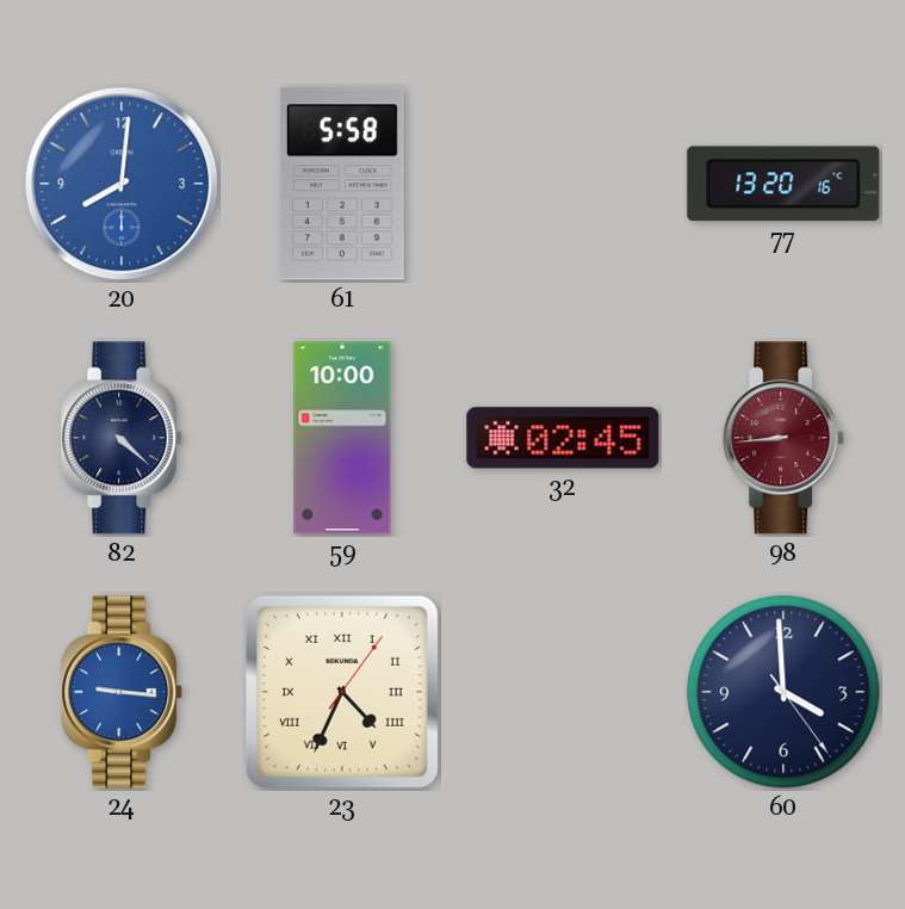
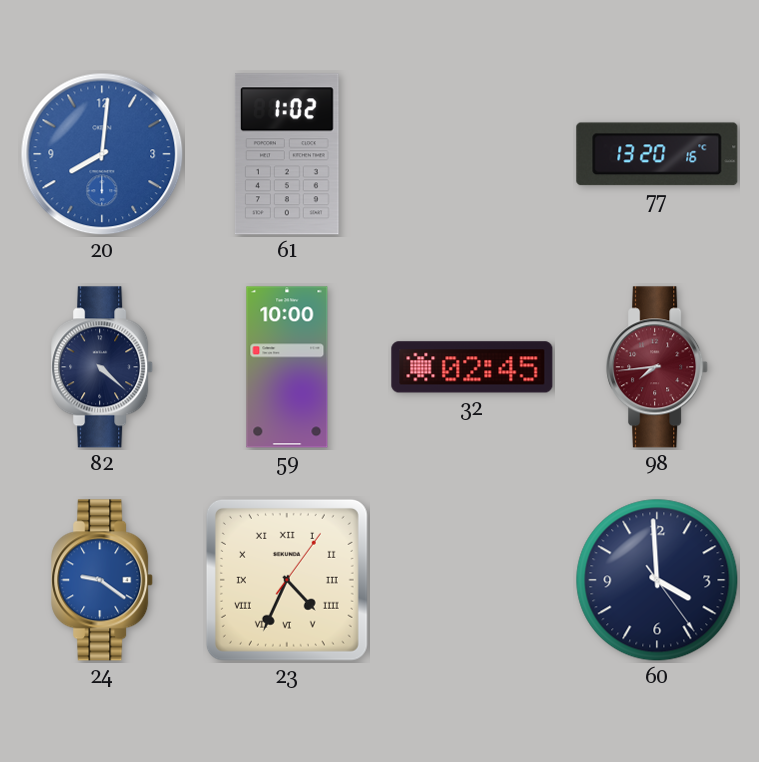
61: 5:58 -> 1:02
98: 8:44 -> 7:44
24: 9:16 -> 9:21
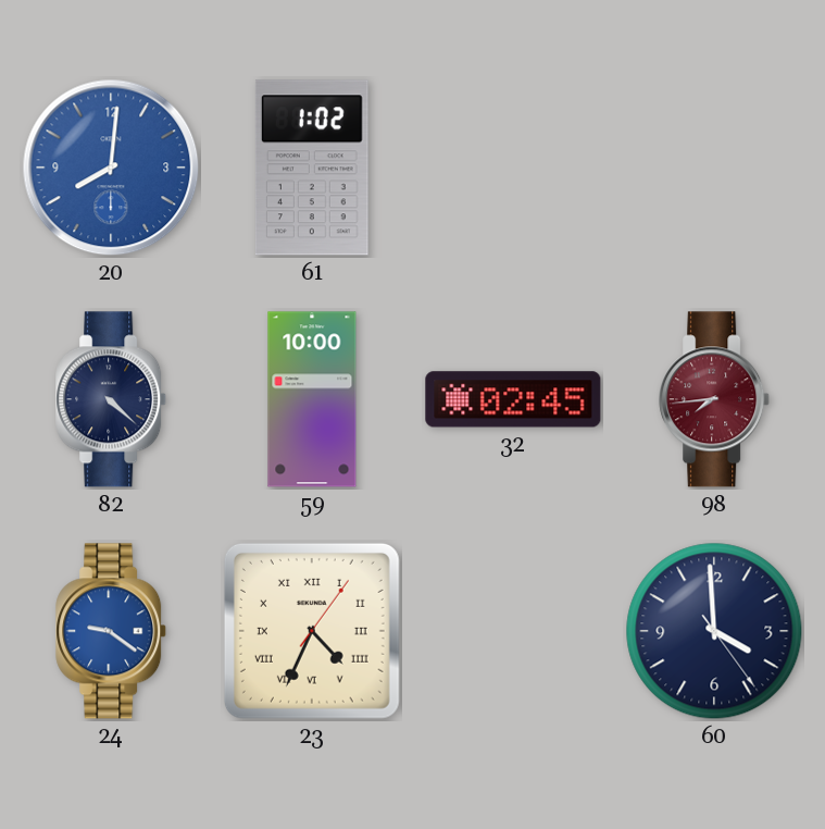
77: 13:20 -> none
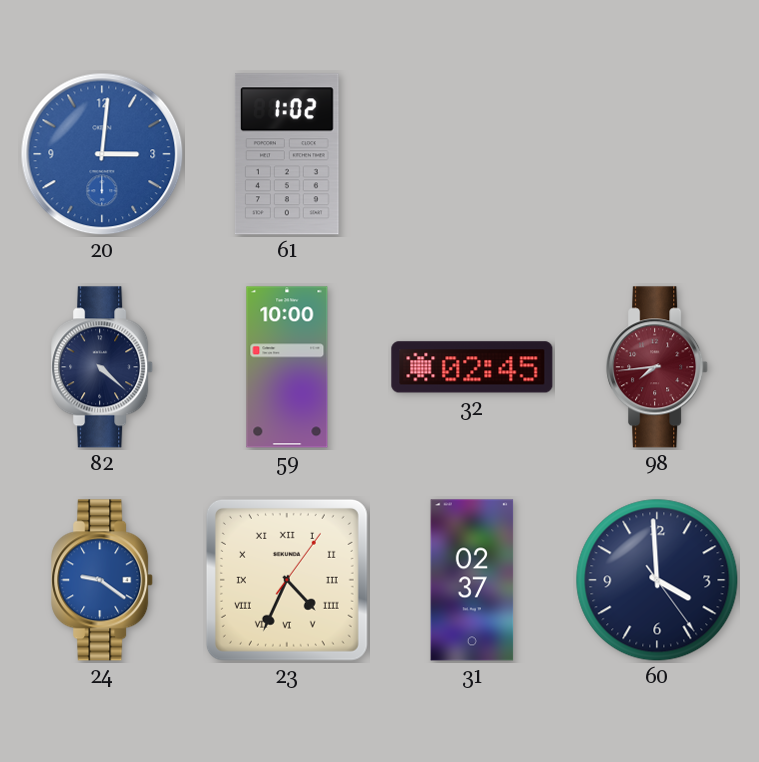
20: 8:01 -> 3:01
31: none -> 02:37
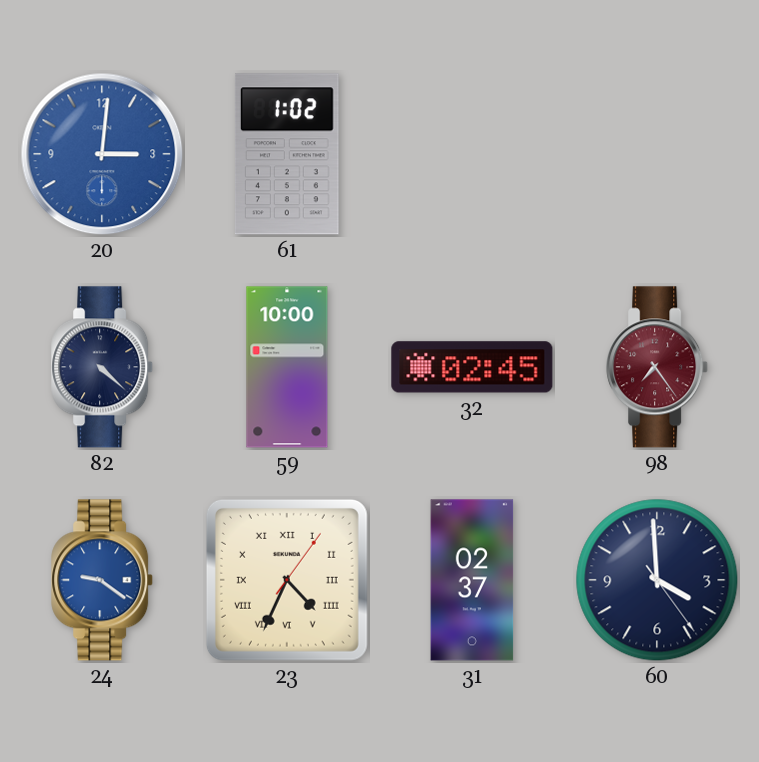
98: 7:44 -> 7:24
